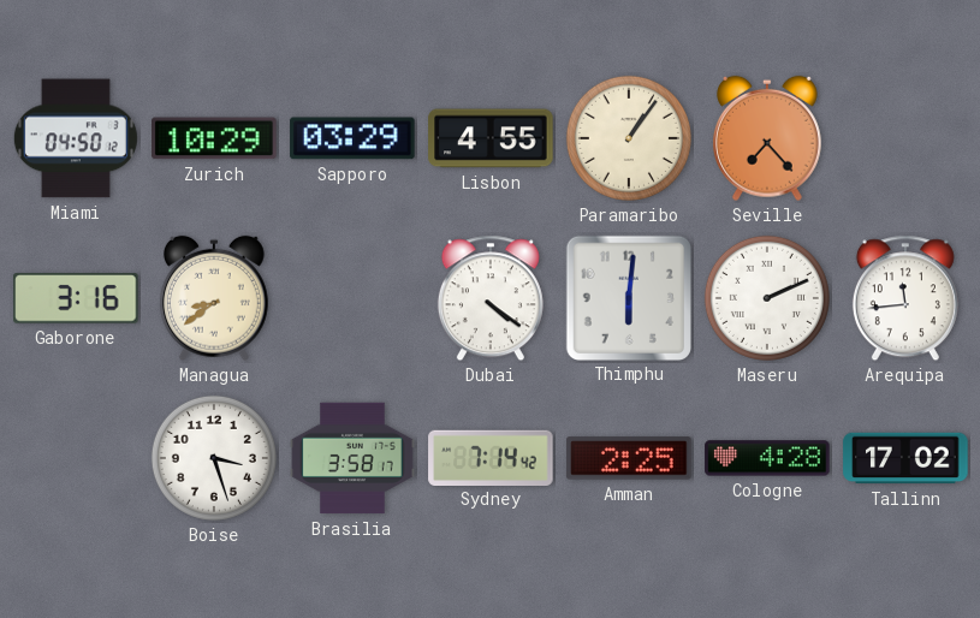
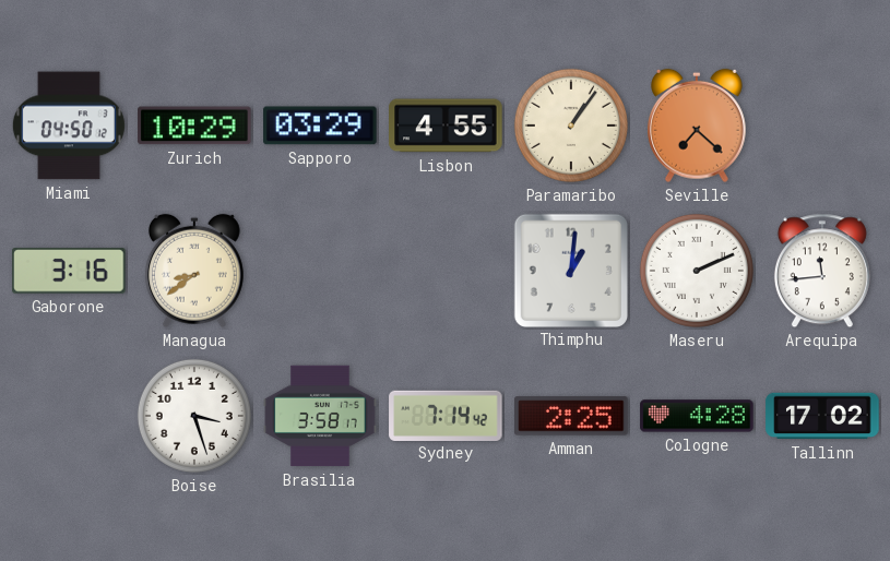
Seville: 7:23 -> 7:22
Dubai: 4:21 -> none
Thimphu: 6:01 -> 1:01
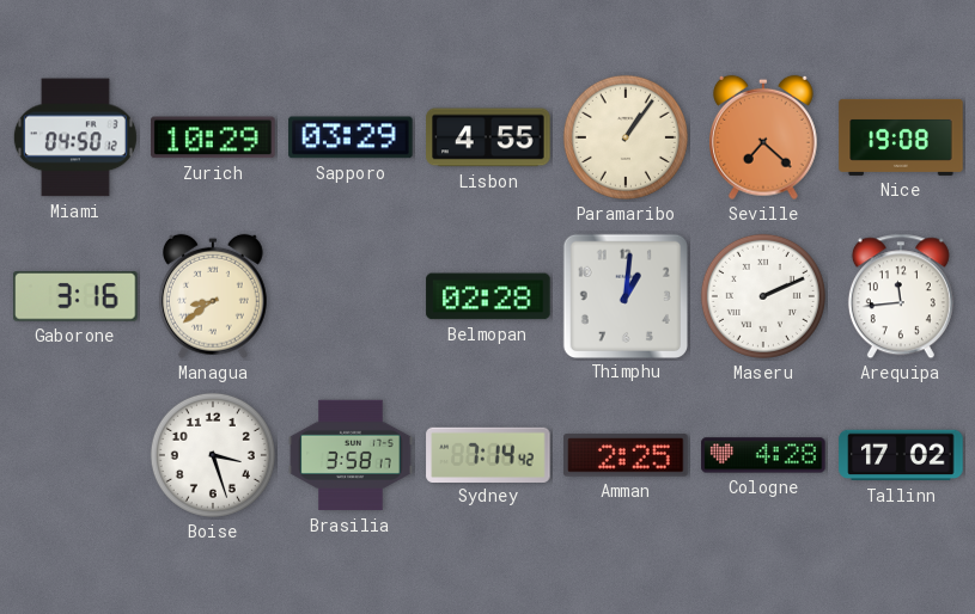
Nice: none -> 19:08
Belmopan: none -> 02:28
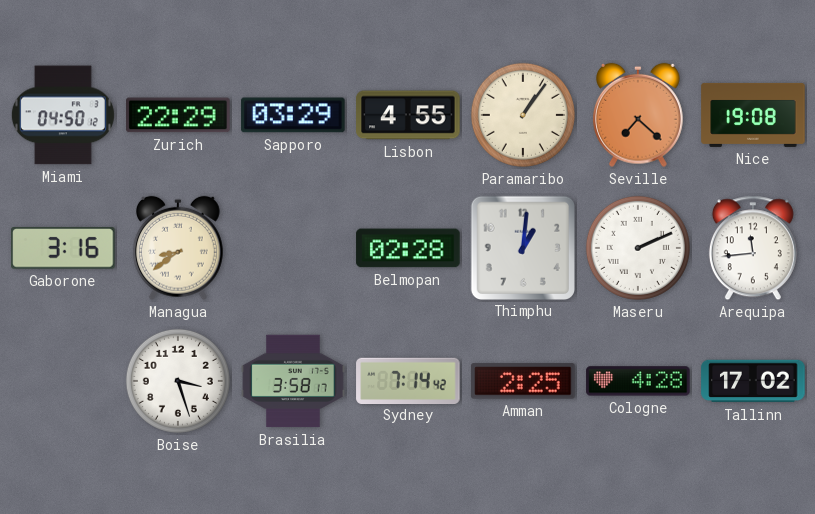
Zurich: 10:29 -> 22:29
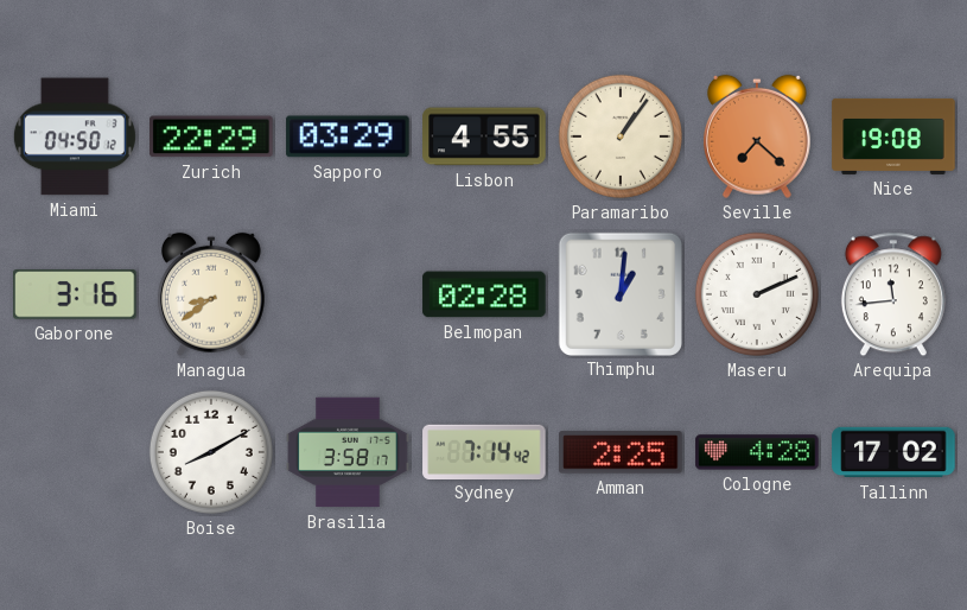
Boise: 3:27 -> 8:10
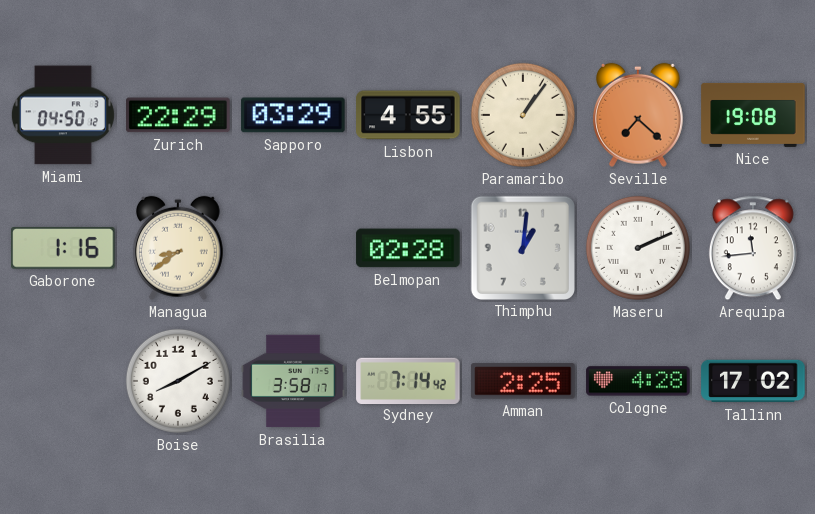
Gaborone: 3:16 -> 1:16
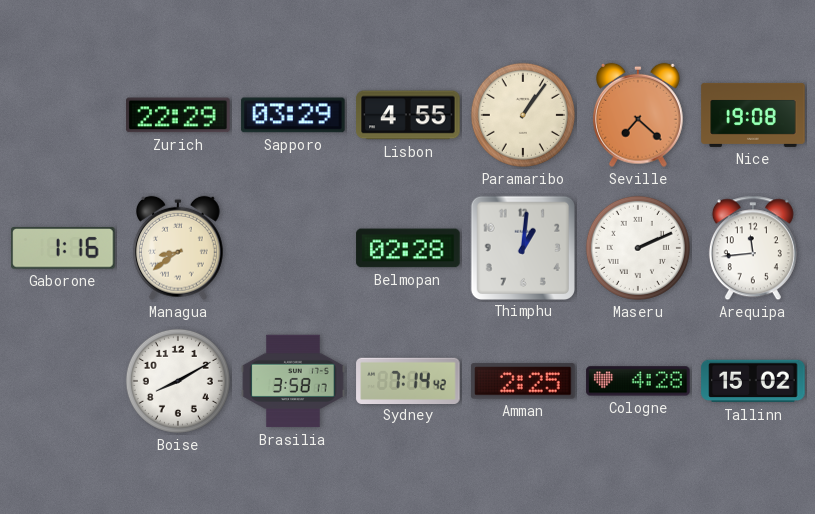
Miami: 04:50 -> none
Tallinn: 17:02 -> 15:02
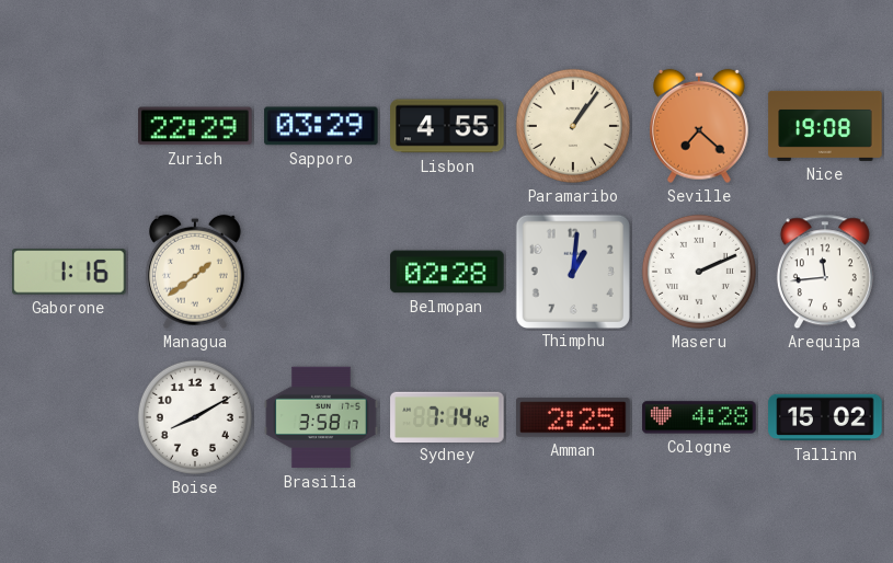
Managua: 8:39 -> 1:39
